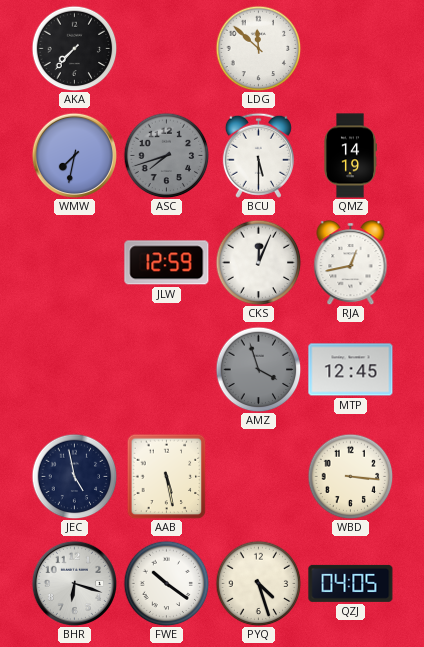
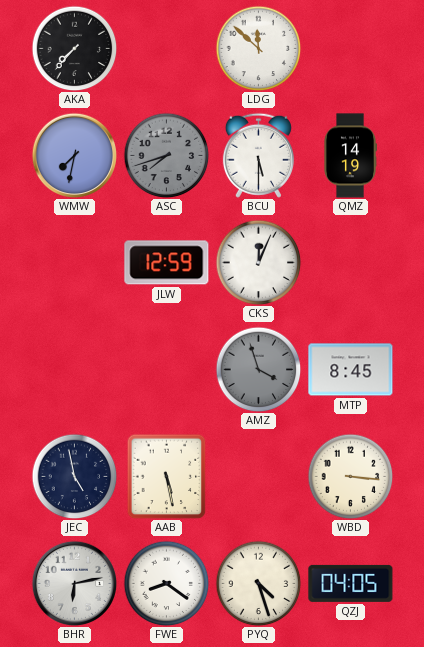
RJA: 12:43 -> none
MTP: 12:45 -> 8:45
BHR: 6:18 -> 6:13
FWE: 10:21 -> 8:21
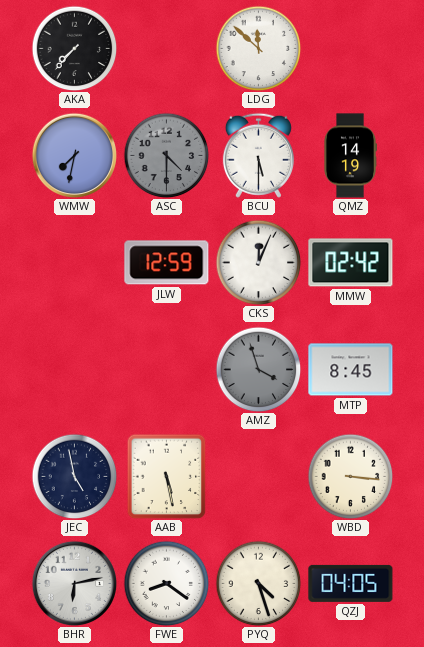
ASC: 7:42 -> 4:30
MMW: none -> 02:42
